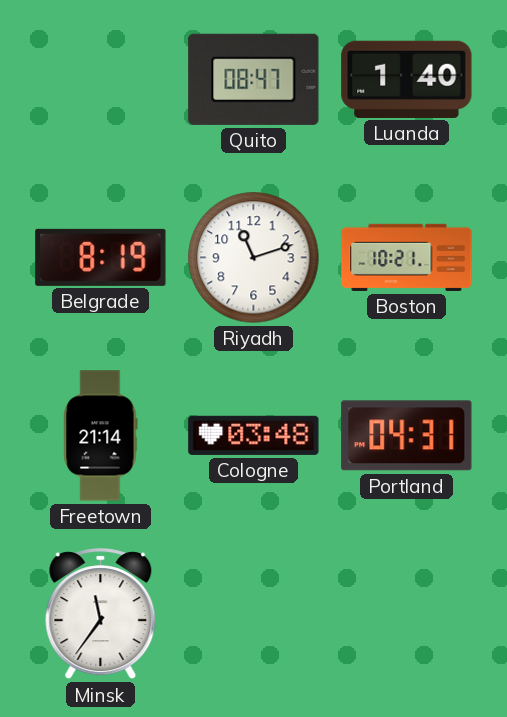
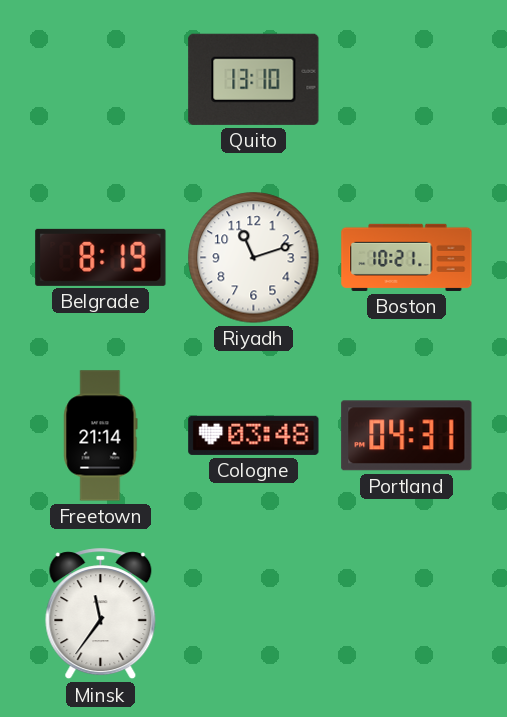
Quito: 08:47 -> 13:10
Luanda: 1:40 -> none
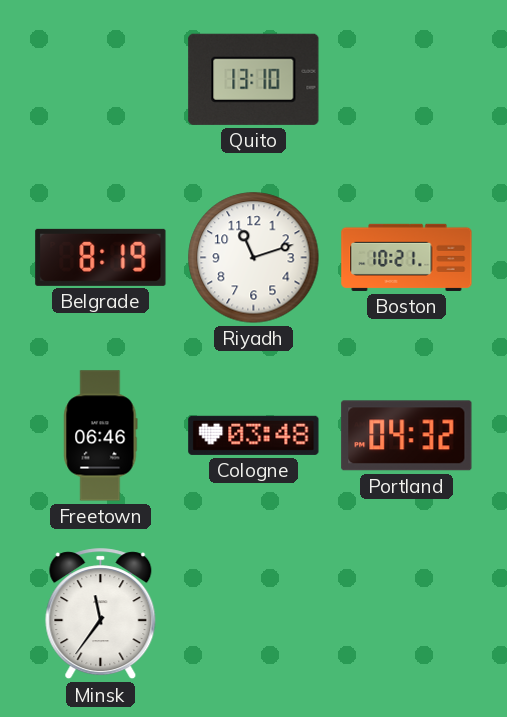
Freetown: 21:14 -> 06:46
Portland: 04:31 -> 04:32
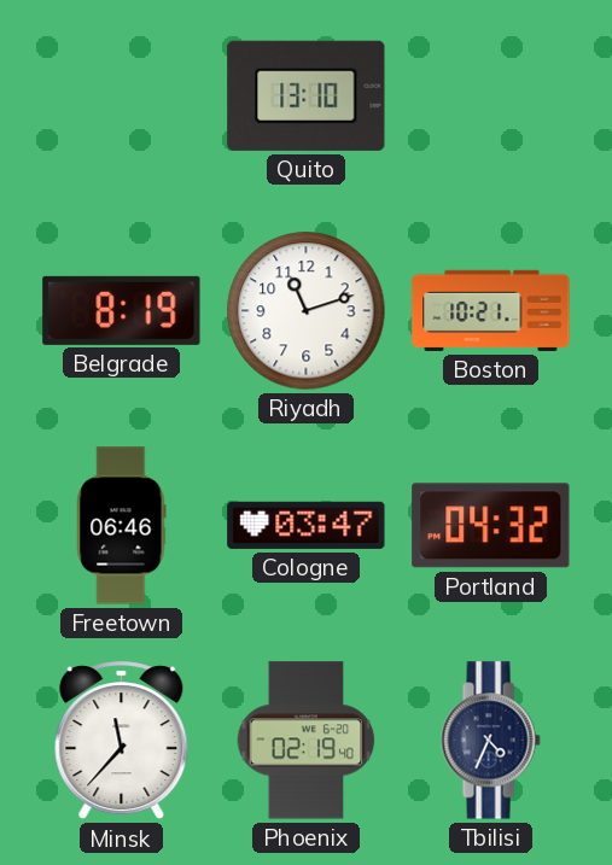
Cologne: 03:48 -> 03:47
Minsk: 11:36 -> 11:37
Phoenix: none -> 02:19
Tbilisi: none -> 4:34
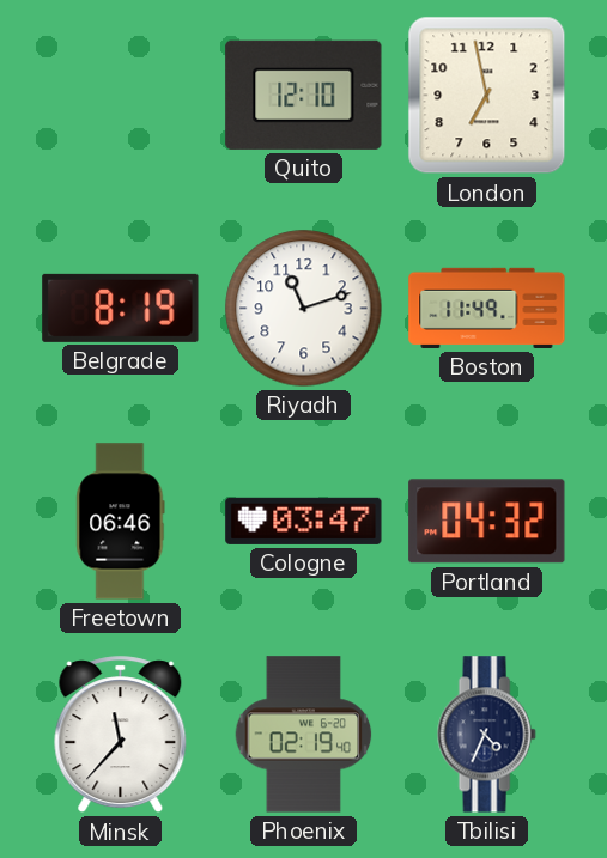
Quito: 13:10 -> 12:10
London: none -> 6:58
Boston: 10:21 -> 11:49
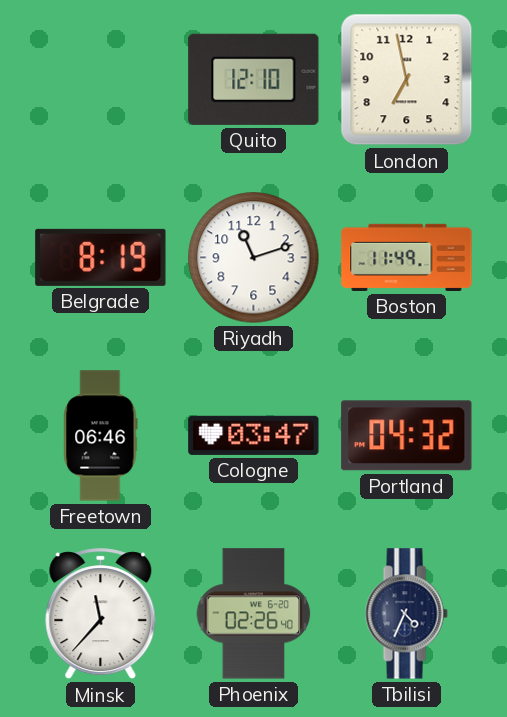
Phoenix: 02:19 -> 02:26
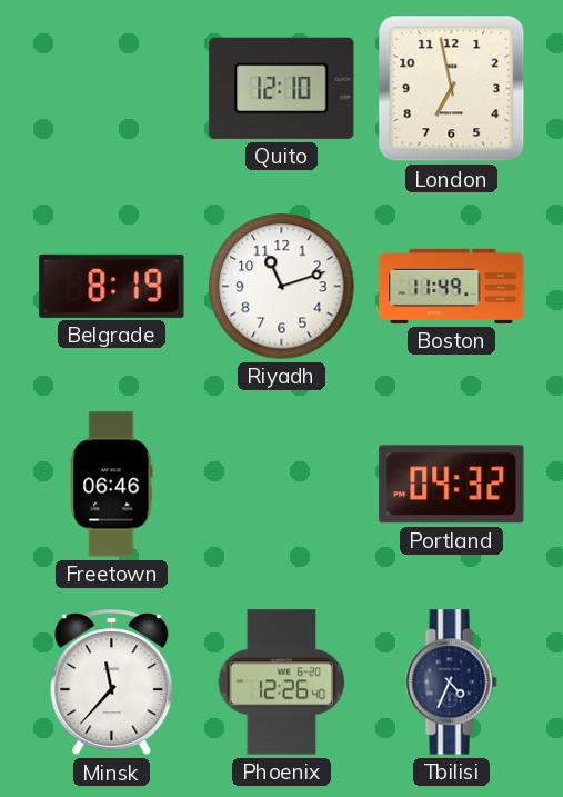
Cologne: 03:47 -> none
Phoenix: 02:26 -> 12:26
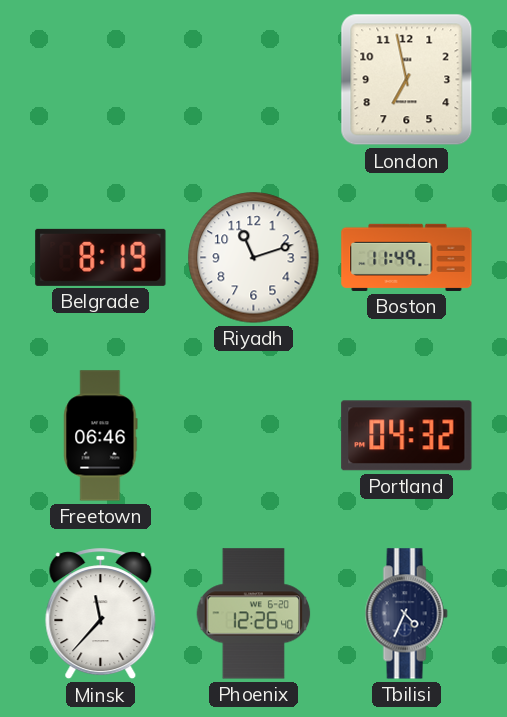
Quito: 12:10 -> none
